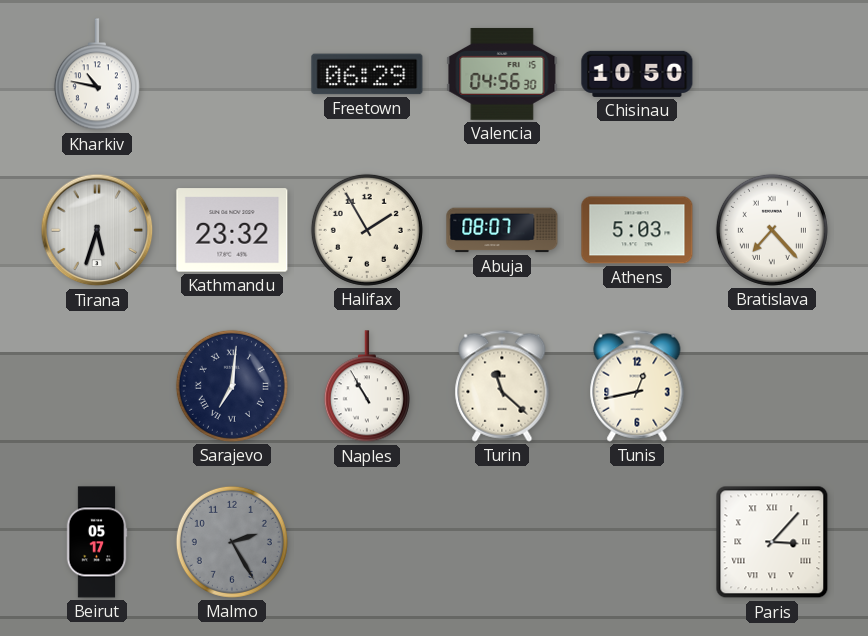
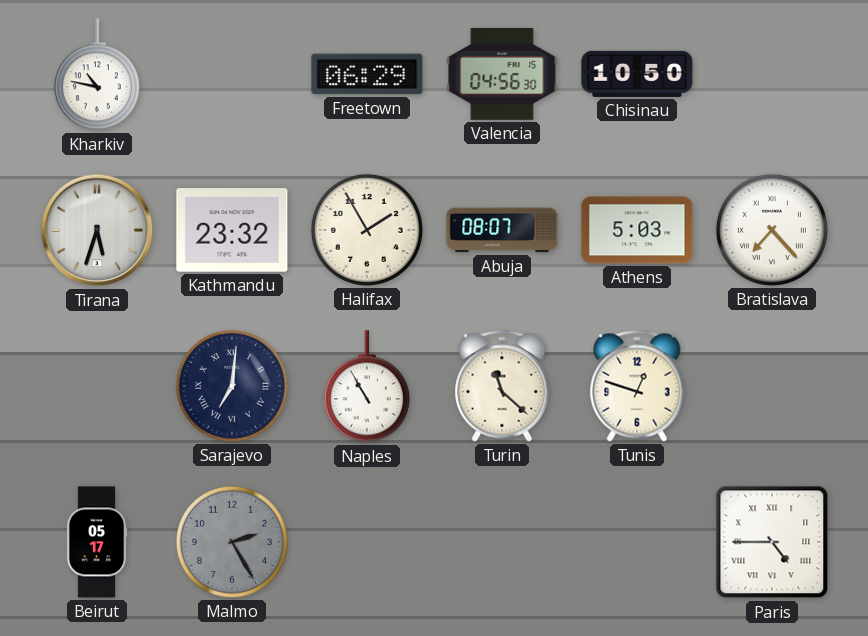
Tunis: 12:43 -> 12:48
Paris: 3:07 -> 4:45
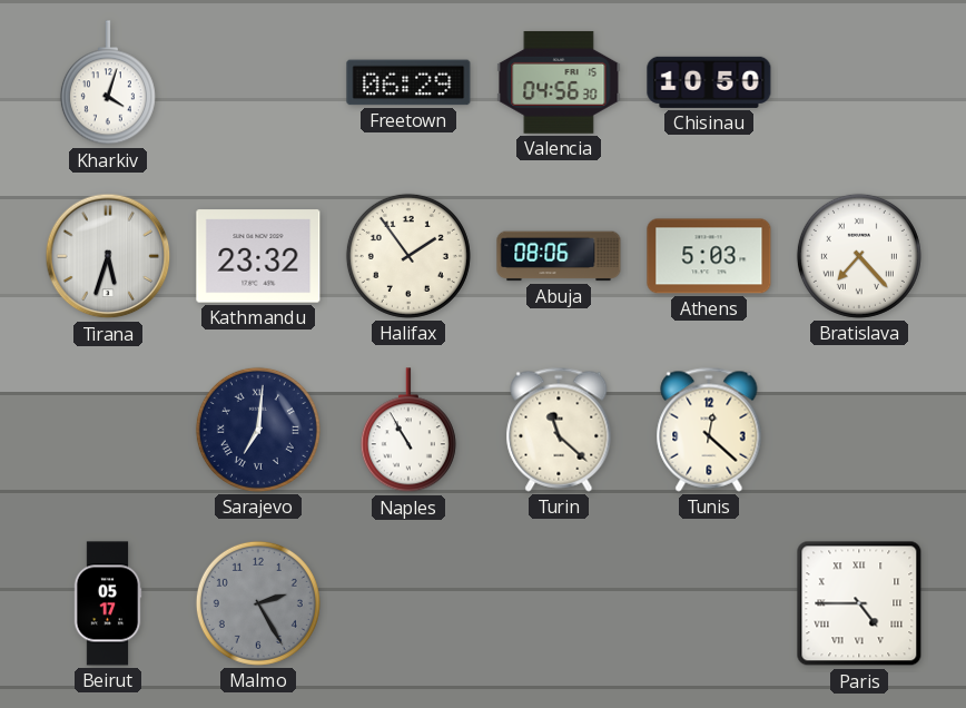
Kharkiv: 10:47 -> 4:03
Halifax: 1:55 -> 1:54
Abuja: 08:07 -> 08:06
Tunis: 12:48 -> 12:22
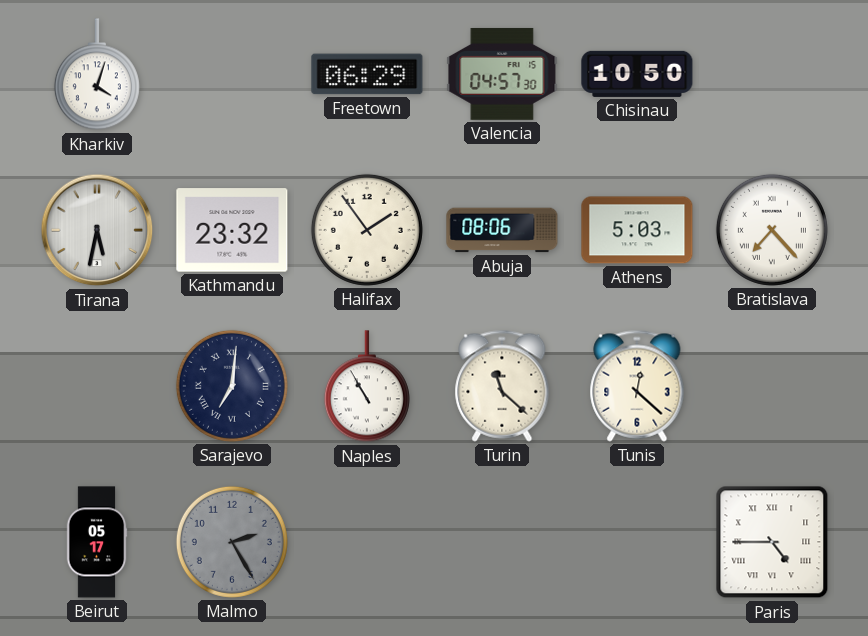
Valencia: 04:56 -> 04:57
Tirana: 5:33 -> 5:32
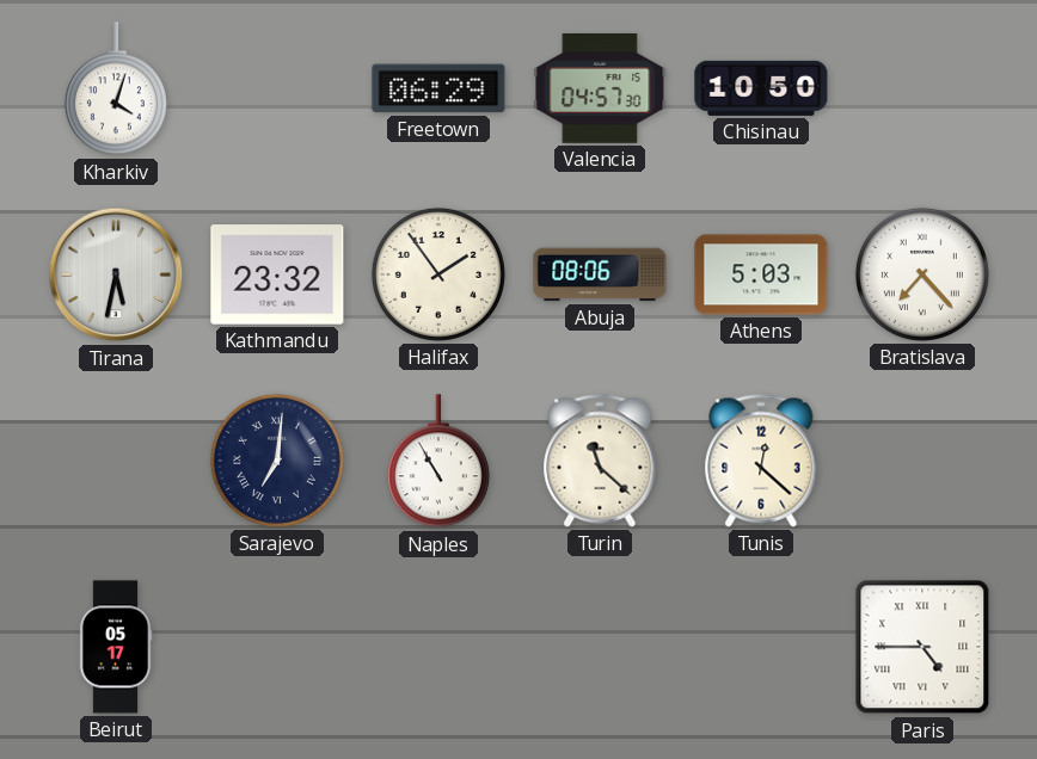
Malmo: 2:25 -> none
